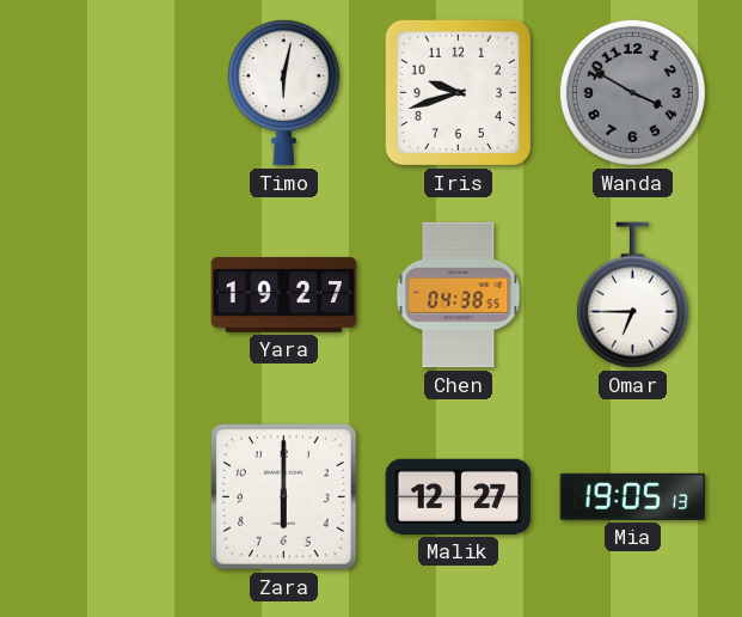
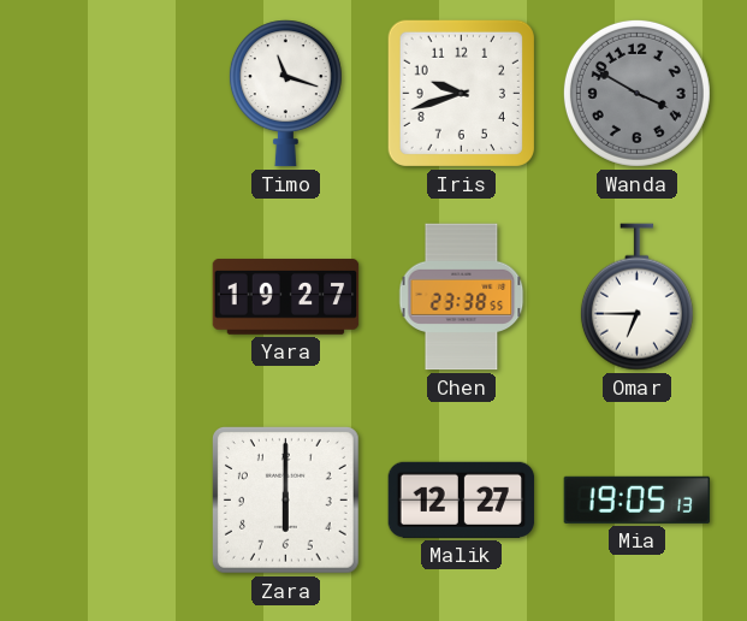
Timo: 6:02 -> 11:18
Chen: 04:38 -> 23:38
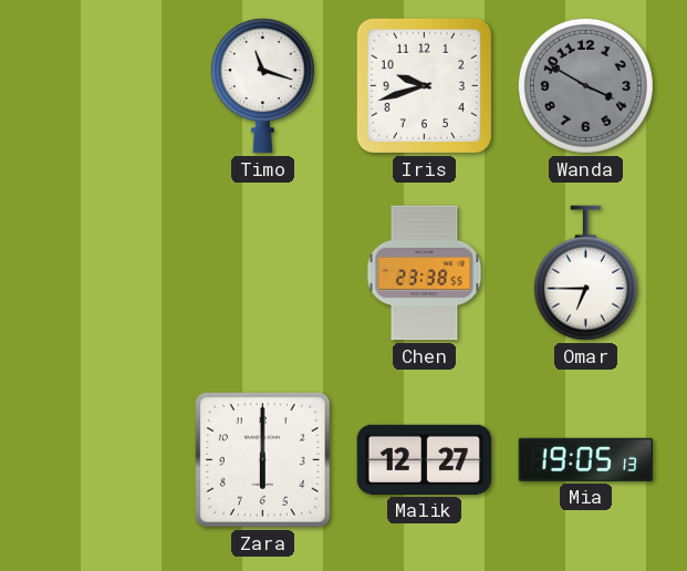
Yara: 19:27 -> none
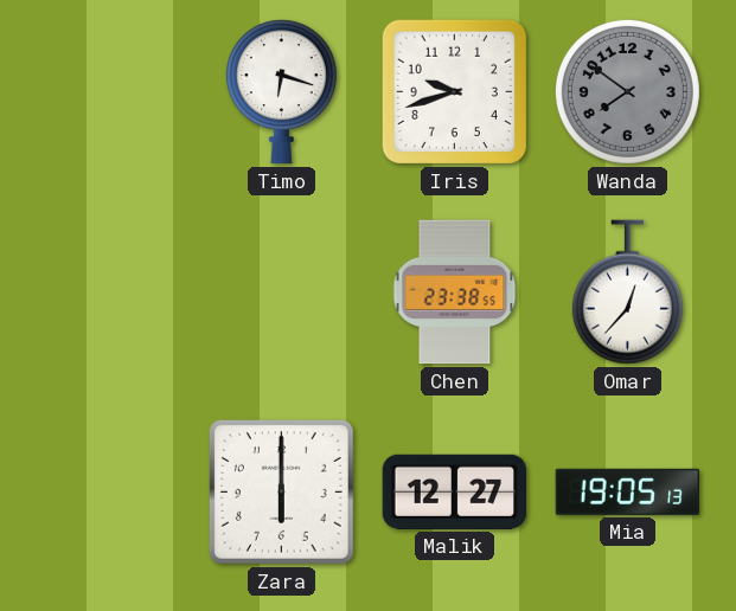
Timo: 11:18 -> 6:18
Wanda: 3:50 -> 7:51
Omar: 6:45 -> 12:37
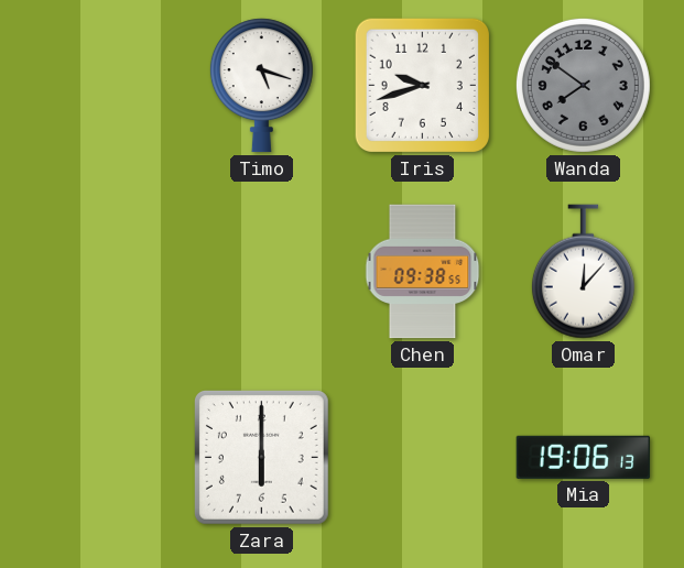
Timo: 6:18 -> 5:18
Chen: 23:38 -> 09:38
Omar: 12:37 -> 12:07
Malik: 12:27 -> none
Mia: 19:05 -> 19:06
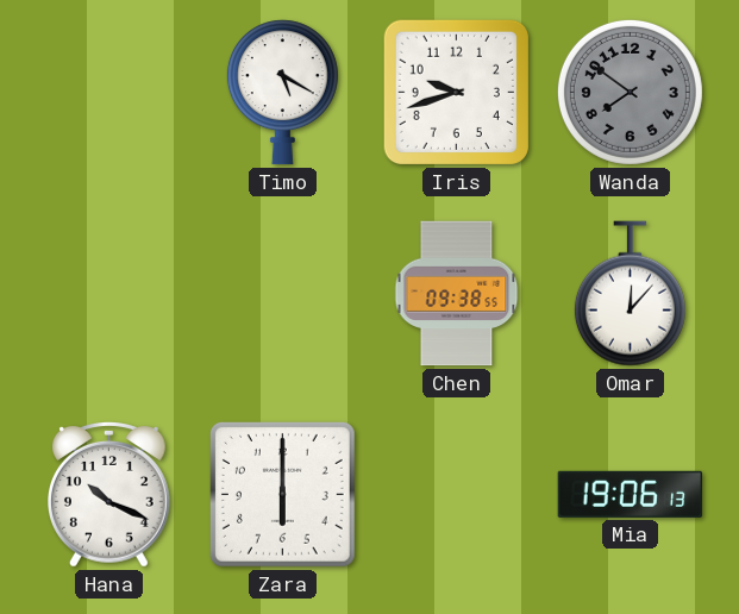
Timo: 5:18 -> 5:20
Hana: none -> 10:19
